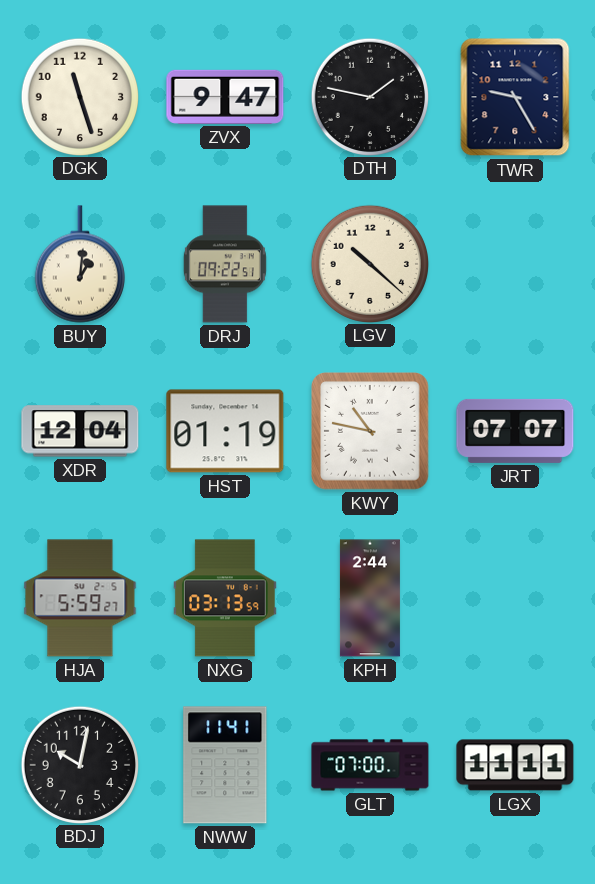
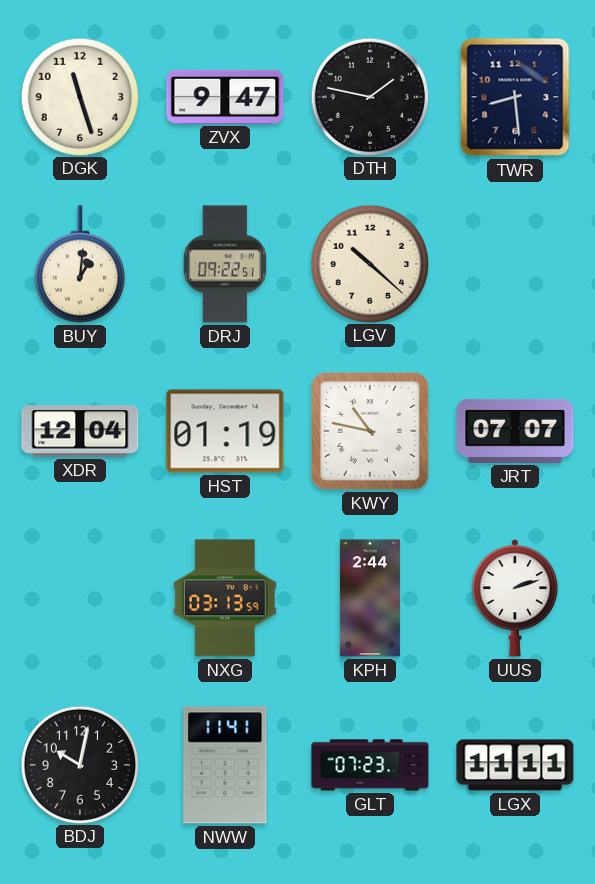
TWR: 9:25 -> 8:29
HJA: 5:59 -> none
UUS: none -> 2:12
GLT: 07:00 -> 07:23
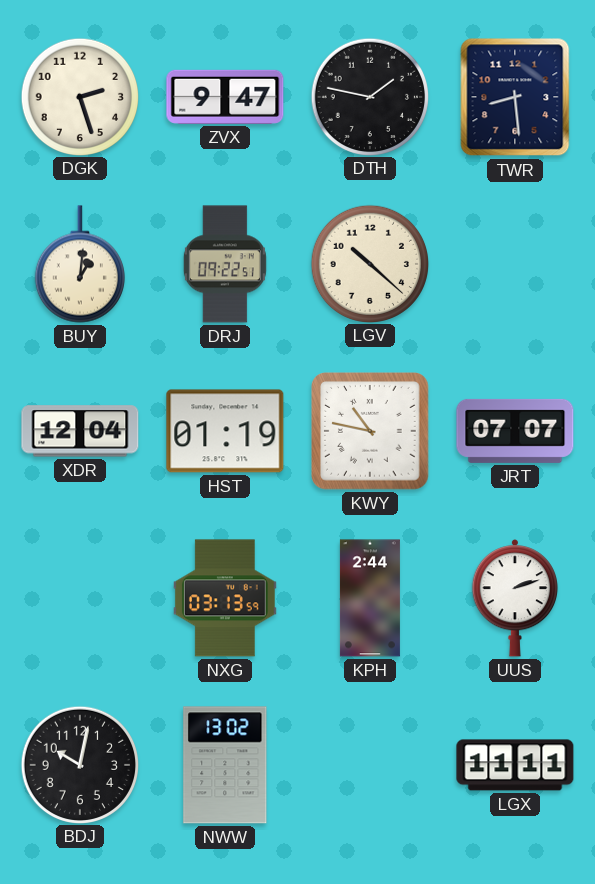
DGK: 11:27 -> 2:27
NWW: 11:41 -> 13:02
GLT: 07:23 -> none
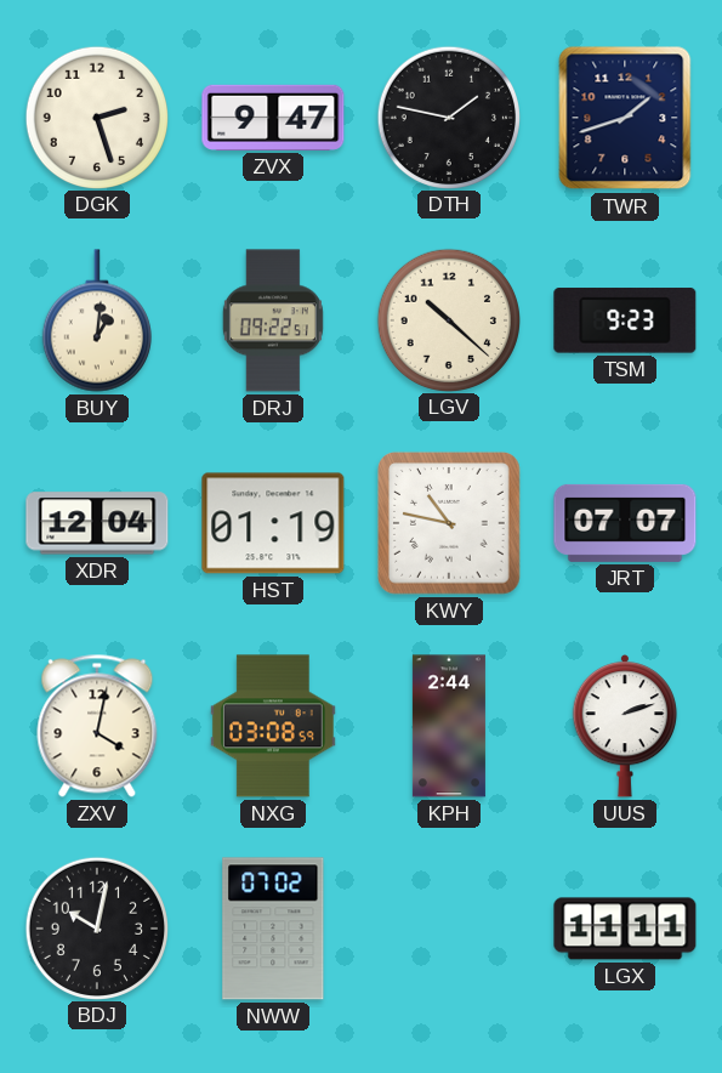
TWR: 8:29 -> 1:42
TSM: none -> 9:23
ZXV: none -> 4:02
NXG: 03:13 -> 03:08
NWW: 13:02 -> 07:02
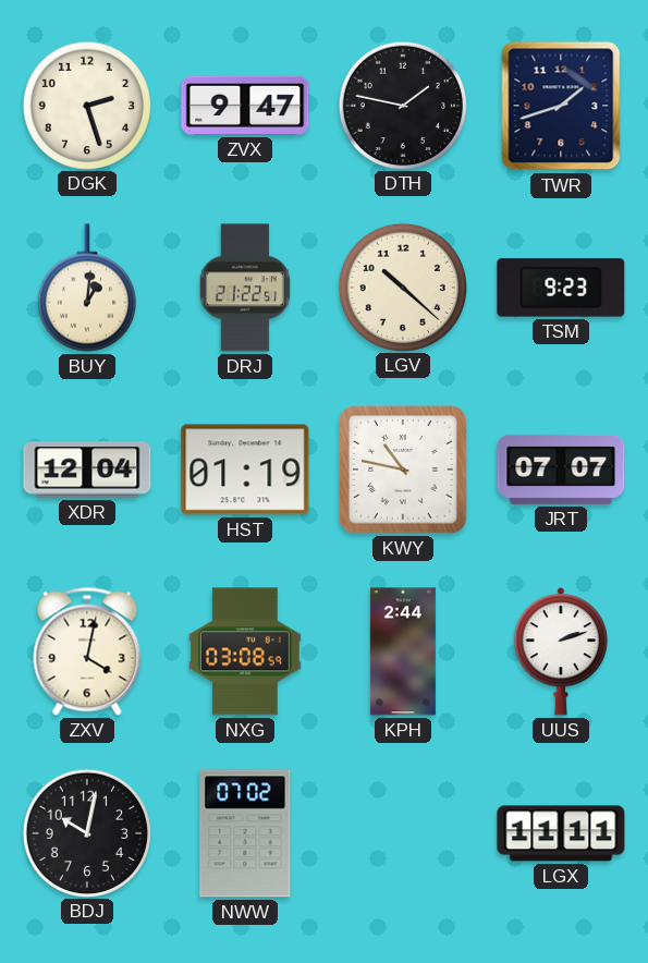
DRJ: 09:22 -> 21:22
